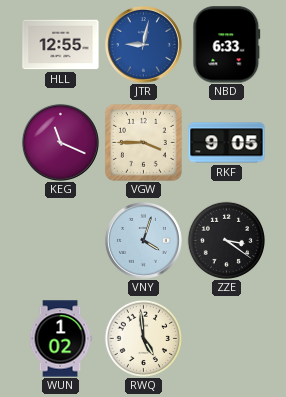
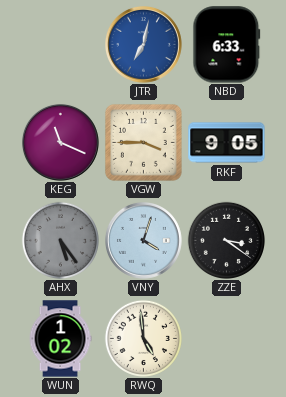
HLL: 12:55 -> none
JTR: 9:02 -> 7:02
AHX: none -> 5:24
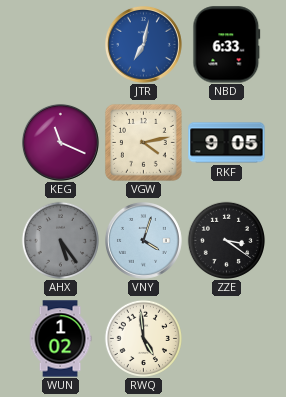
VGW: 3:45 -> 4:13
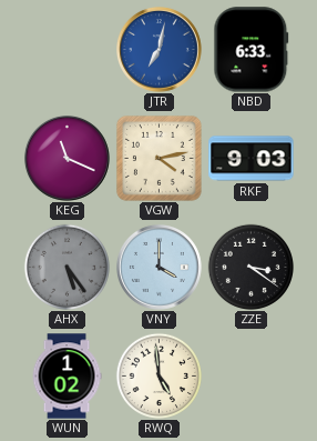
RKF: 9:05 -> 9:03
VNY: 4:03 -> 4:00
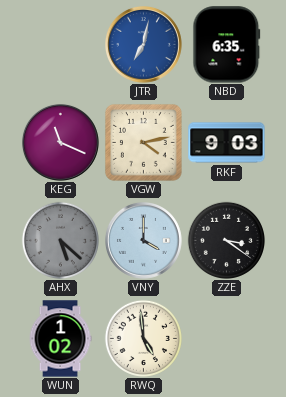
NBD: 6:33 -> 6:35
AHX: 5:24 -> 5:22
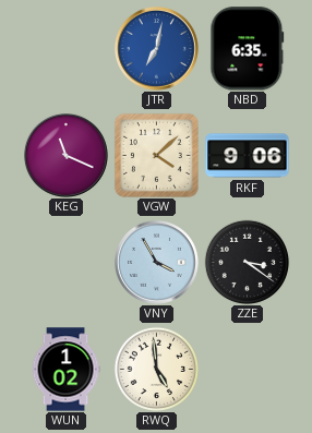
VGW: 4:13 -> 4:08
RKF: 9:03 -> 9:06
AHX: 5:22 -> none
VNY: 4:00 -> 3:55
